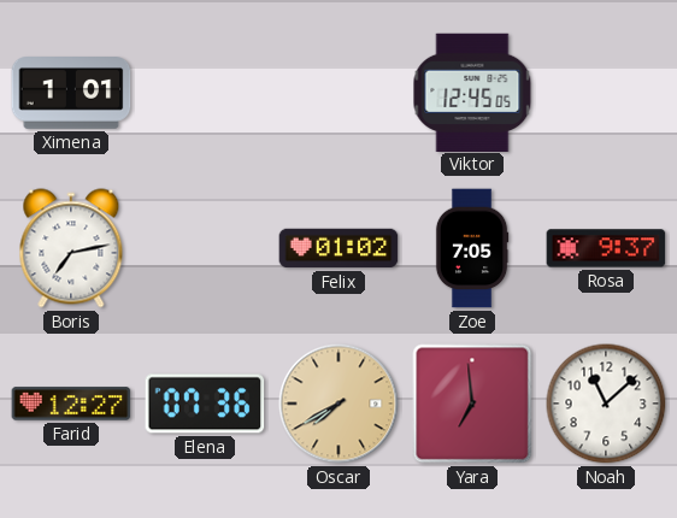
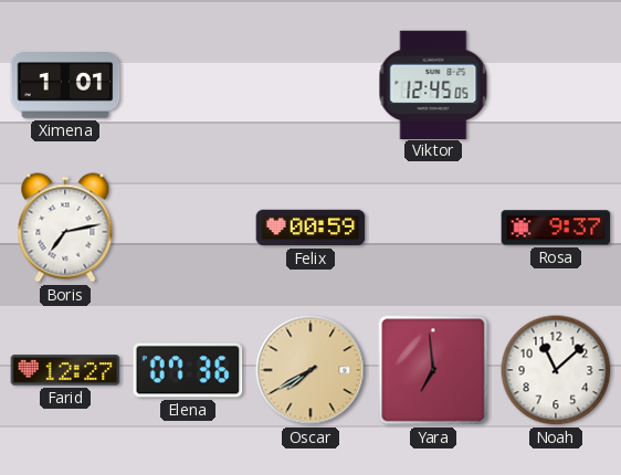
Felix: 01:02 -> 00:59
Zoe: 7:05 -> none
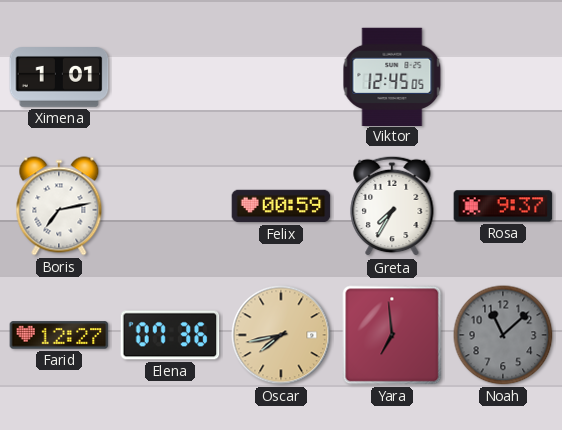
Greta: none -> 7:35
Oscar: 7:40 -> 7:43
Noah dial: white -> grey
